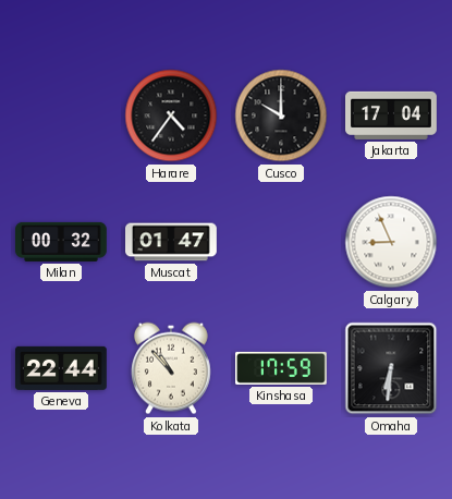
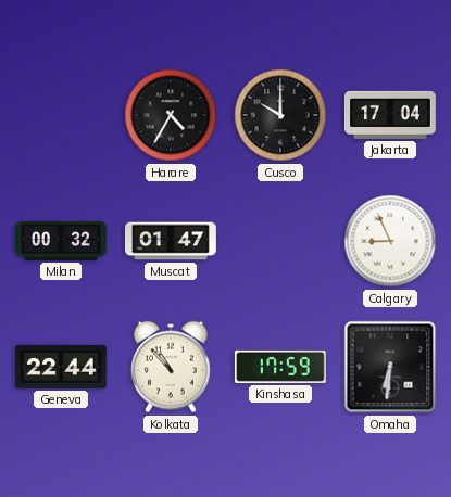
Harare: 4:36 -> 4:35
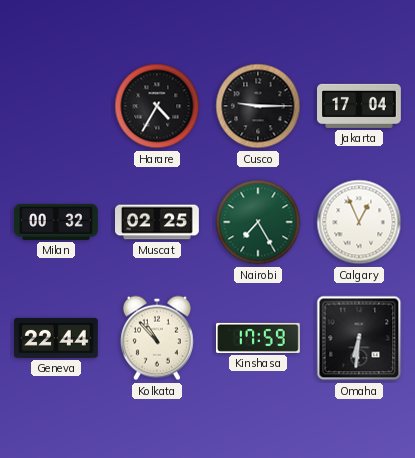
Cusco: 10:00 -> 9:15
Muscat: 01:47 -> 02:25
Nairobi: none -> 7:25
Calgary: 8:56 -> 12:56
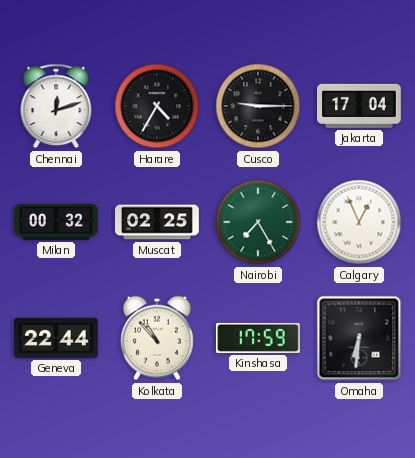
Chennai: none -> 12:12
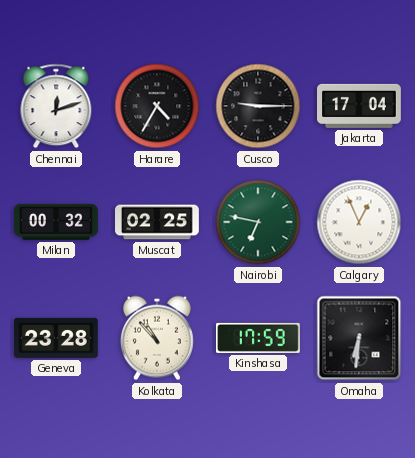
Nairobi: 7:25 -> 6:47
Geneva: 22:44 -> 23:28
